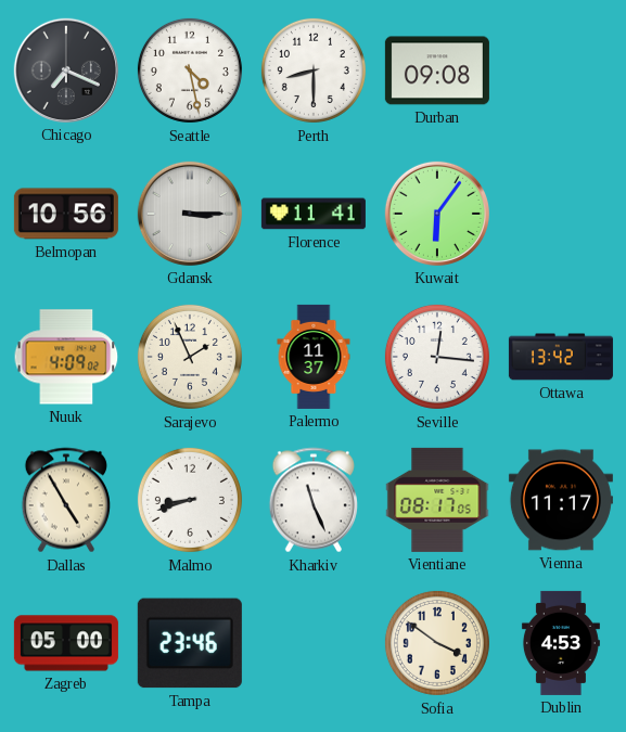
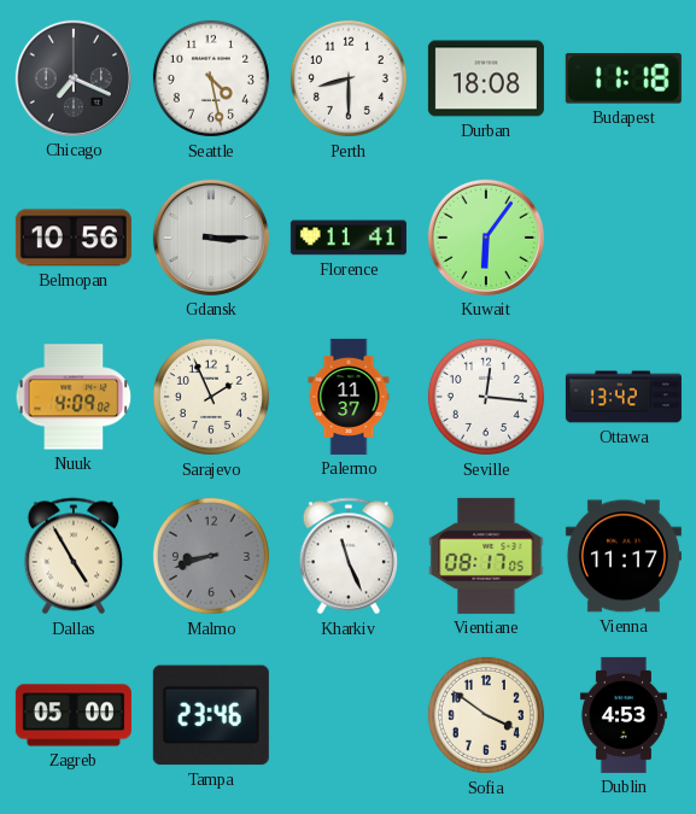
Durban: 09:08 -> 18:08
Budapest: none -> 11:18
Malmo dial: white -> grey
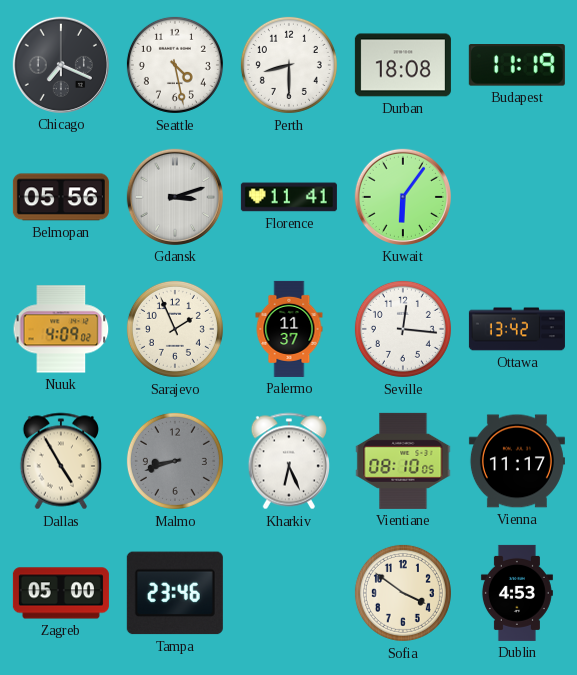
Budapest: 11:18 -> 11:19
Belmopan: 10:56 -> 05:56
Gdansk: 3:15 -> 3:12
Kharkiv: 11:26 -> 6:26
Vientiane: 08:17 -> 08:10
